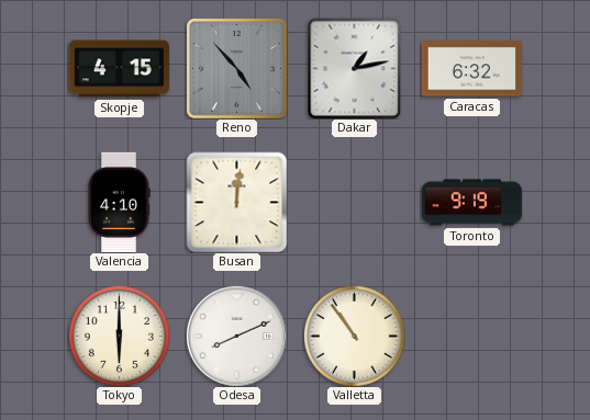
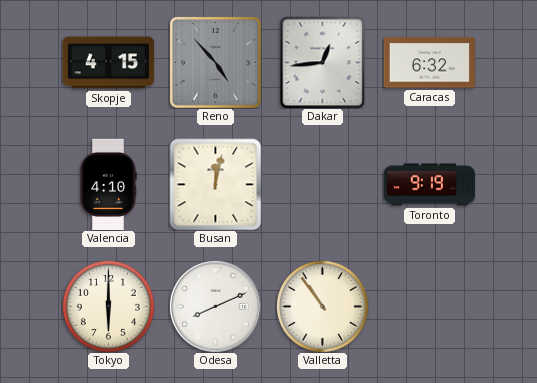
Dakar: 1:13 -> 12:44
Busan: 12:01 -> 12:02
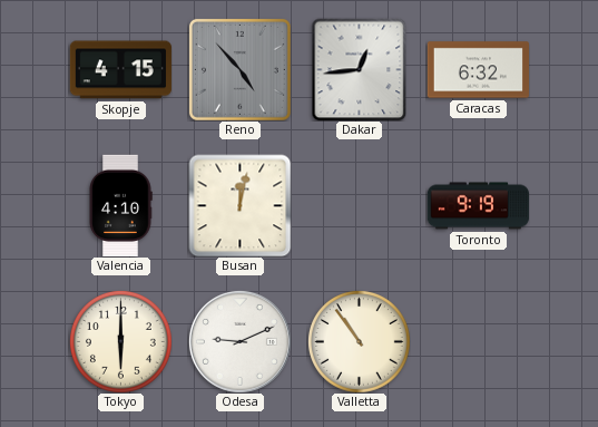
Odesa: 8:11 -> 9:11
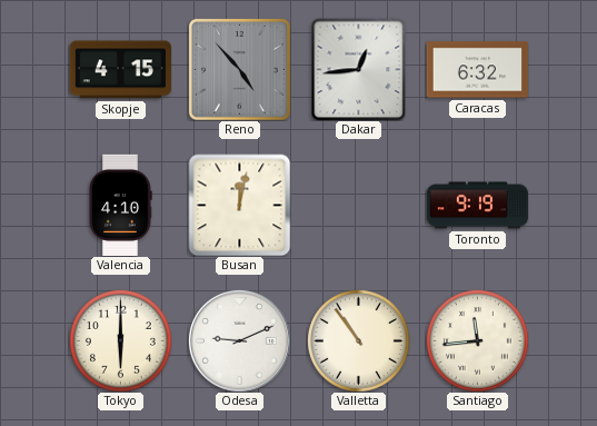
Santiago: none -> 11:44
